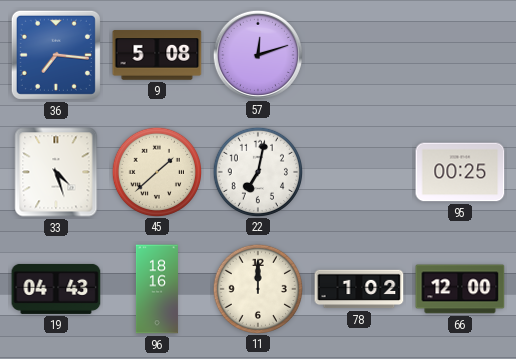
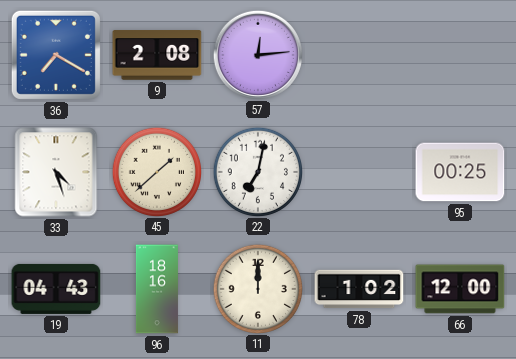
36: 7:16 -> 7:20
9: 5:08 -> 2:08
57: 12:12 -> 12:14
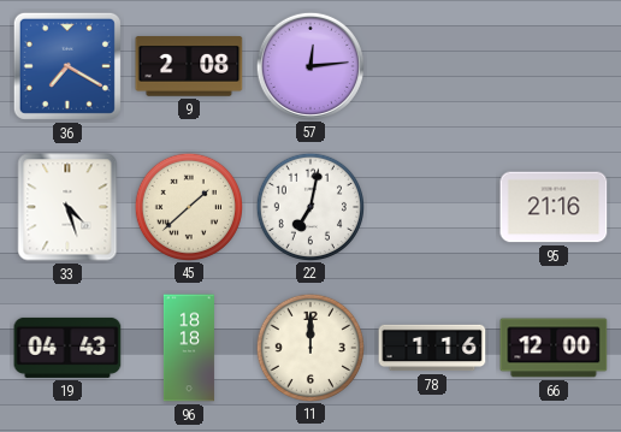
95: 00:25 -> 21:16
96: 18:16 -> 18:18
78: 1:02 -> 1:16
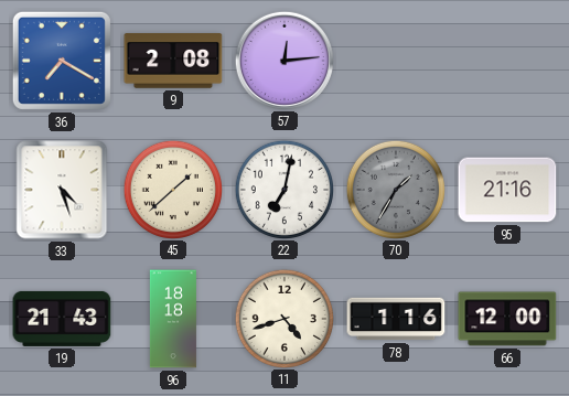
70: none -> 1:35
19: 04:43 -> 21:43
11: 12:00 -> 4:42
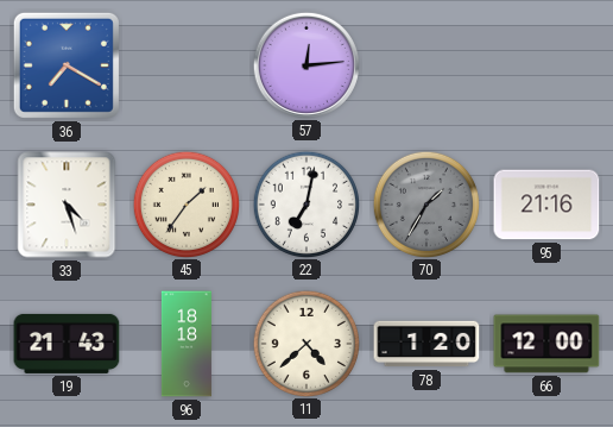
9: 2:08 -> none
45: 1:38 -> 1:36
11: 4:42 -> 4:38
78: 1:16 -> 1:20
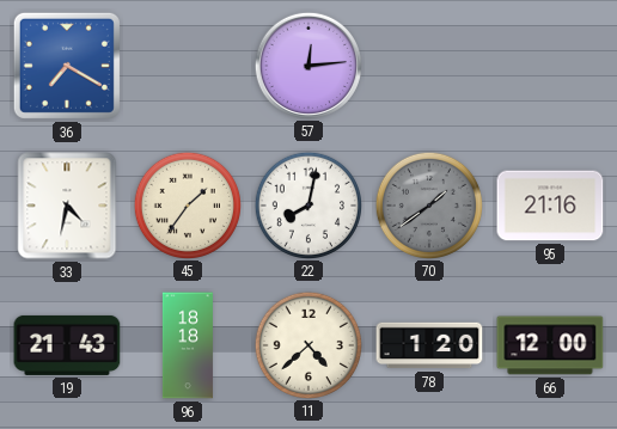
33: 4:27 -> 4:32
22: 7:02 -> 8:02
70: 1:35 -> 1:39
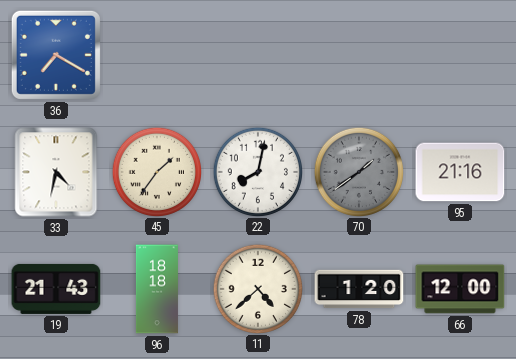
57: 12:14 -> none
